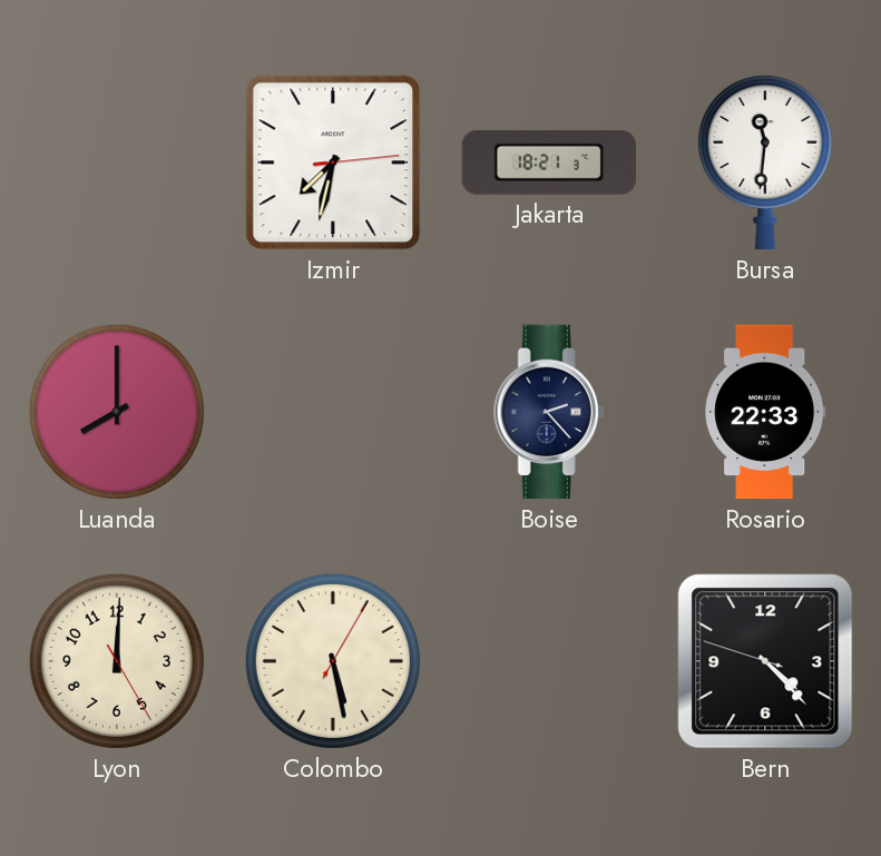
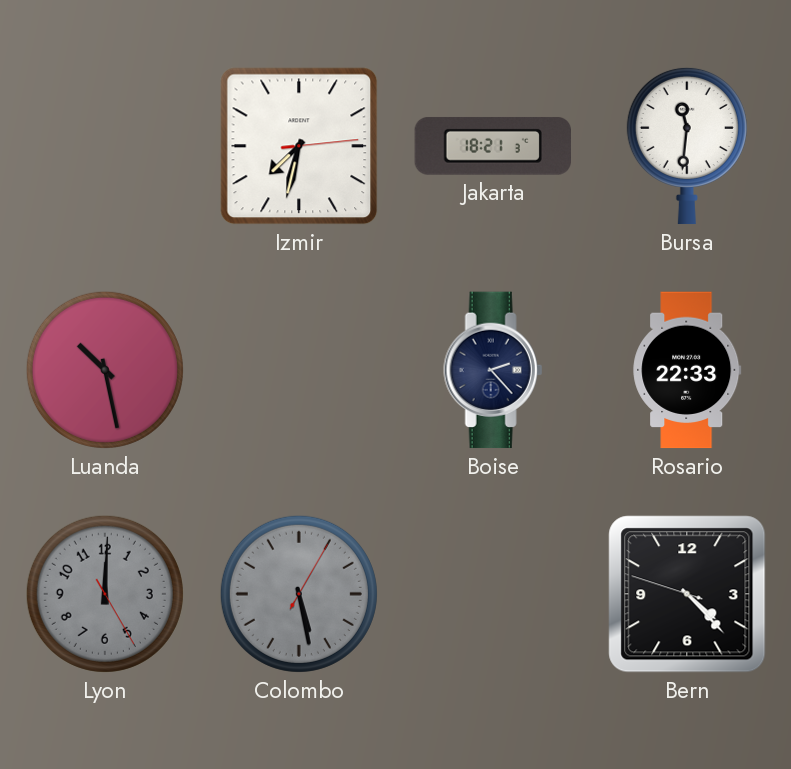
Luanda: 8:00 -> 10:28
Lyon dial: cream -> grey
Colombo dial: cream -> grey
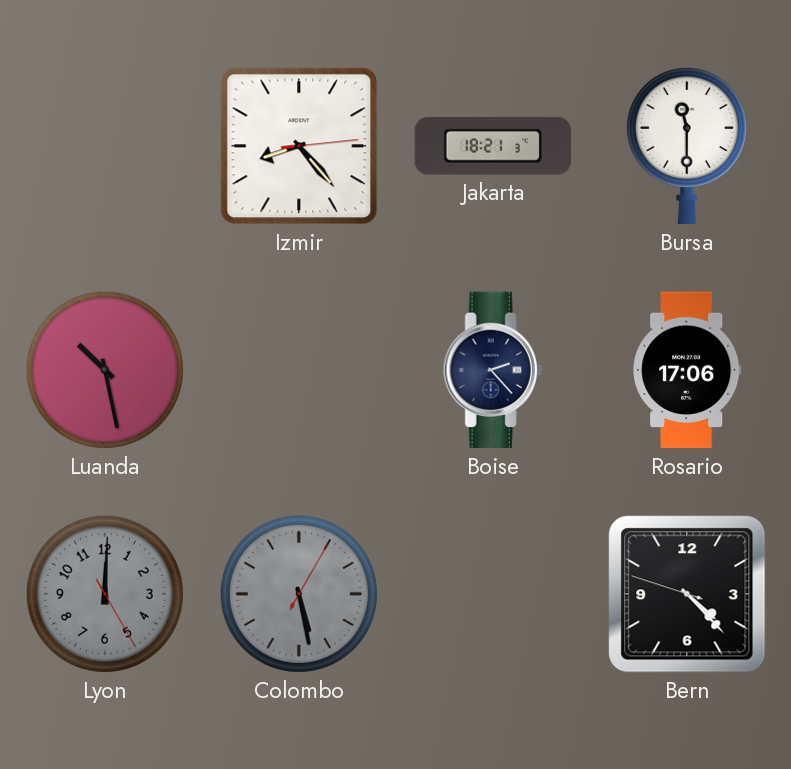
Izmir: 7:32 -> 8:23
Bursa: 11:31 -> 11:30
Rosario: 22:33 -> 17:06
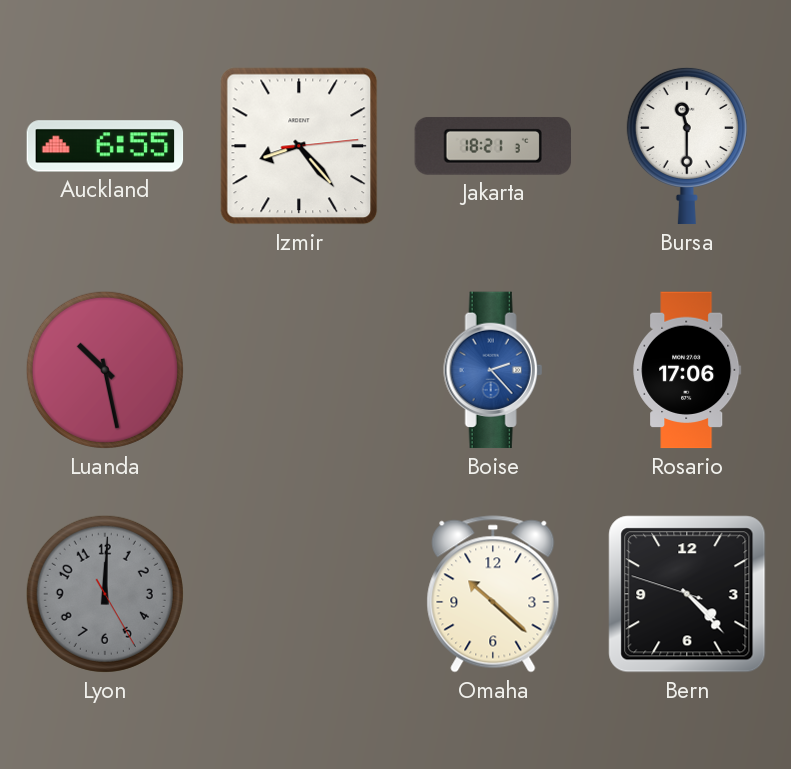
Auckland: none -> 6:55
Boise dial: navy -> blue
Colombo: 5:28 -> none
Omaha: none -> 10:22
